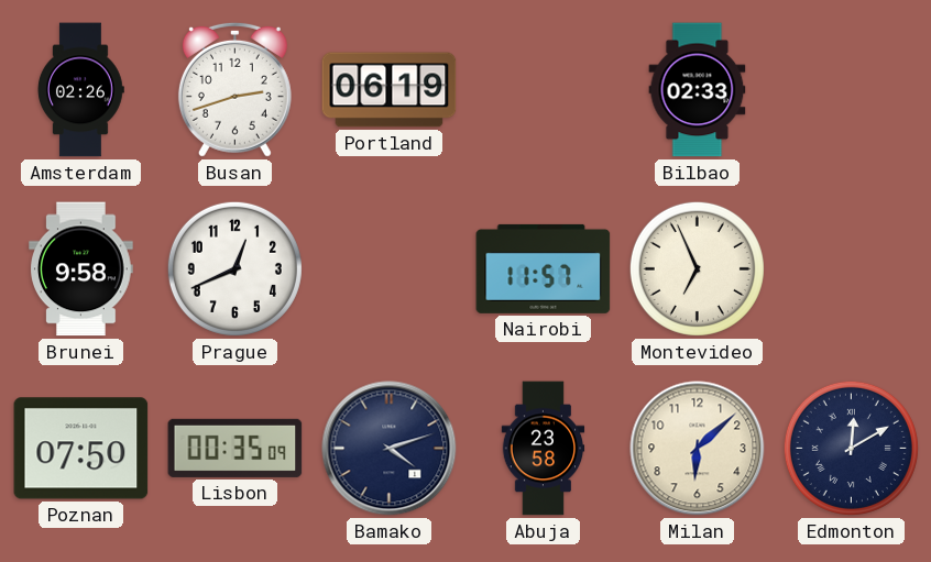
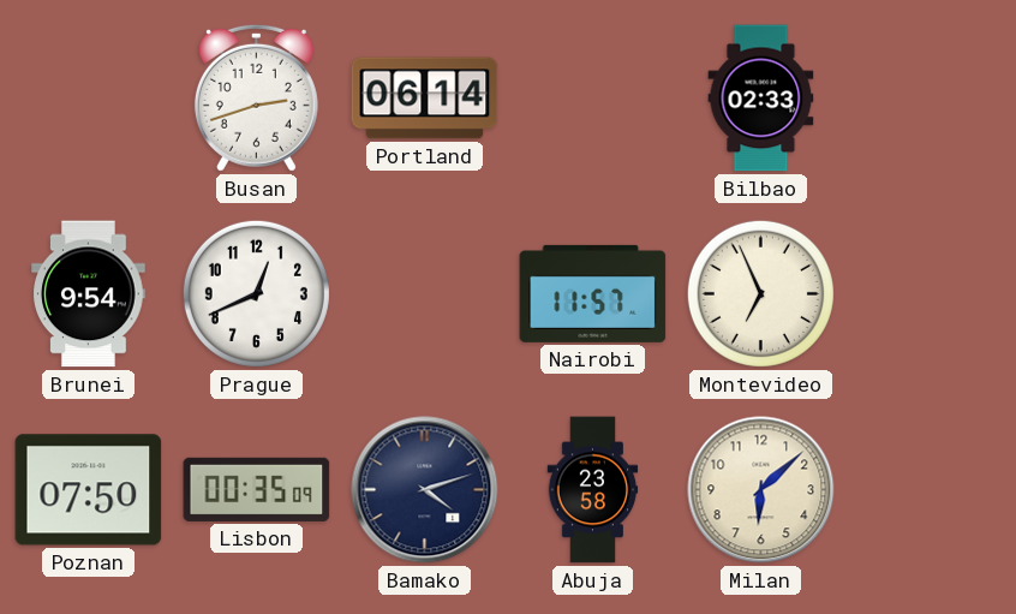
Amsterdam: 02:26 -> none
Portland: 06:19 -> 06:14
Brunei: 9:58 -> 9:54
Edmonton: 12:10 -> none
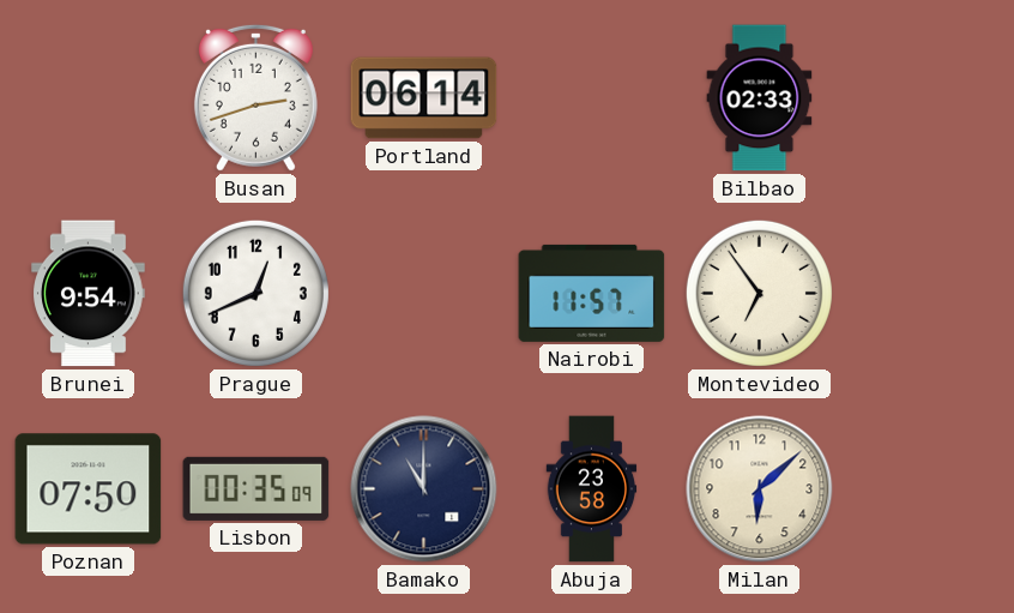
Montevideo: 6:56 -> 6:54
Bamako: 4:12 -> 11:00
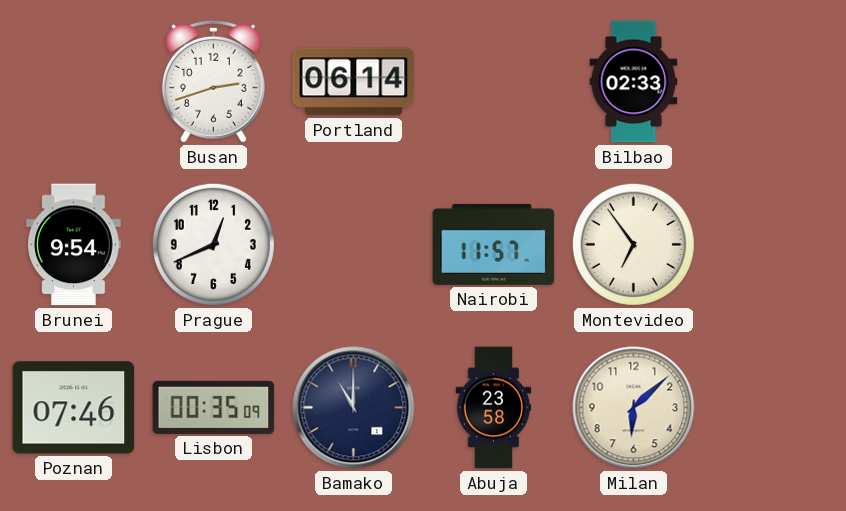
Poznan: 07:50 -> 07:46
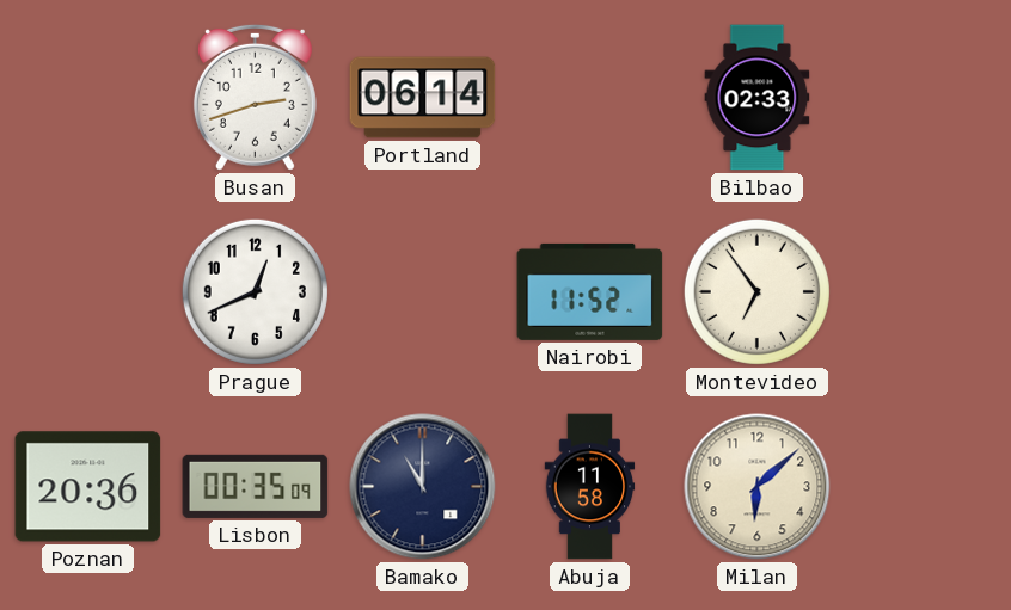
Brunei: 9:54 -> none
Nairobi: 11:57 -> 11:52
Poznan: 07:46 -> 20:36
Abuja: 23:58 -> 11:58
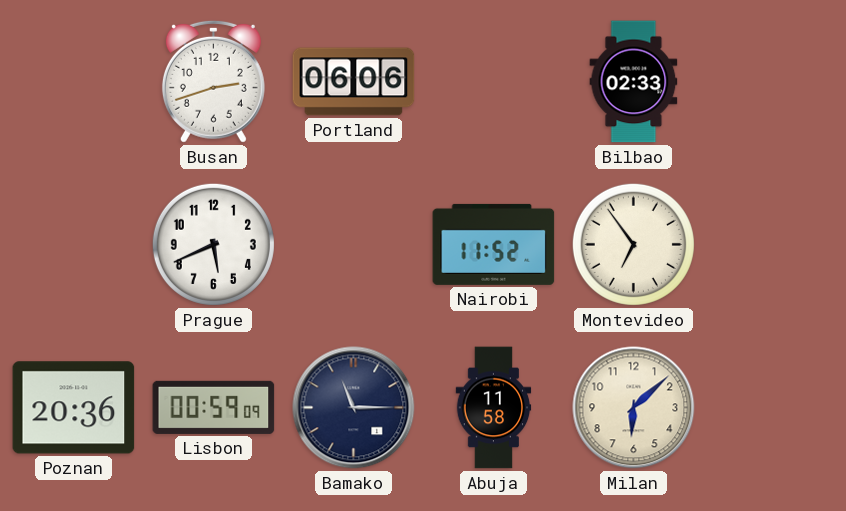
Portland: 06:14 -> 06:06
Prague: 12:41 -> 5:41
Lisbon: 00:35 -> 00:59
Bamako: 11:00 -> 11:15
